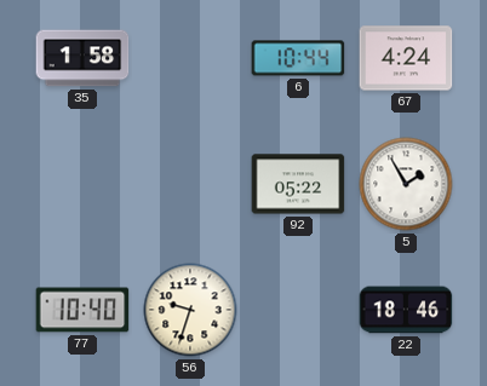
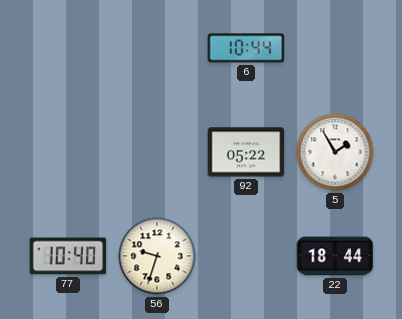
35: 1:58 -> none
67: 4:24 -> none
22: 18:46 -> 18:44
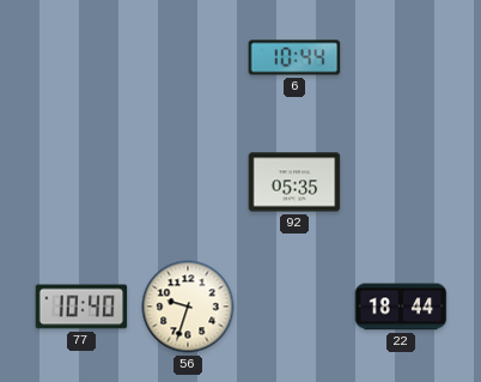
92: 05:22 -> 05:35
5: 1:55 -> none
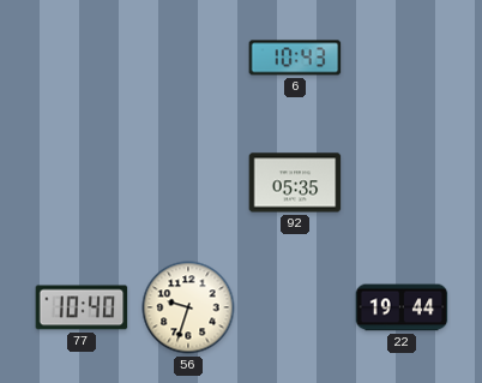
6: 10:44 -> 10:43
22: 18:44 -> 19:44
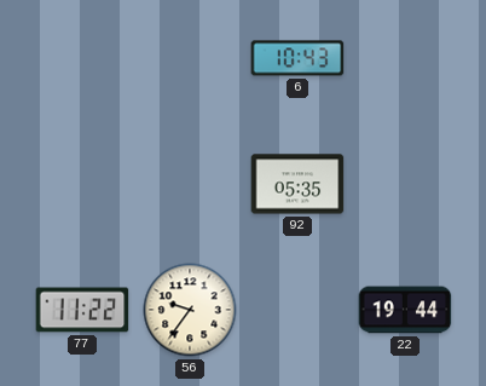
77: 10:40 -> 11:22
56: 9:33 -> 9:36
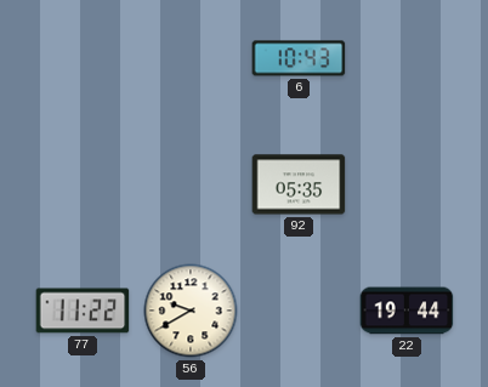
56: 9:36 -> 9:40
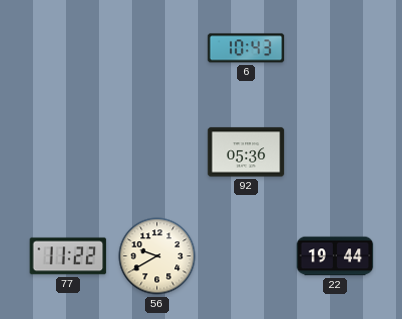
92: 05:35 -> 05:36
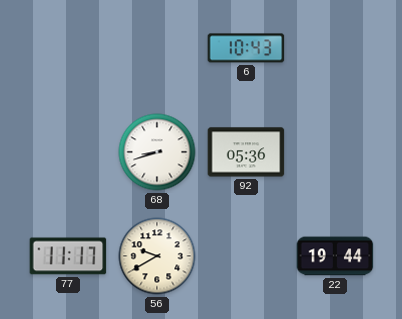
68: none -> 8:42
77: 11:22 -> 11:17
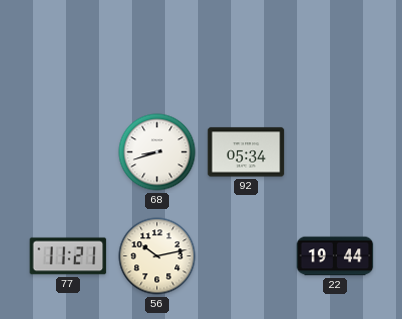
6: 10:43 -> none
92: 05:36 -> 05:34
77: 11:17 -> 11:21
56: 9:40 -> 10:13
